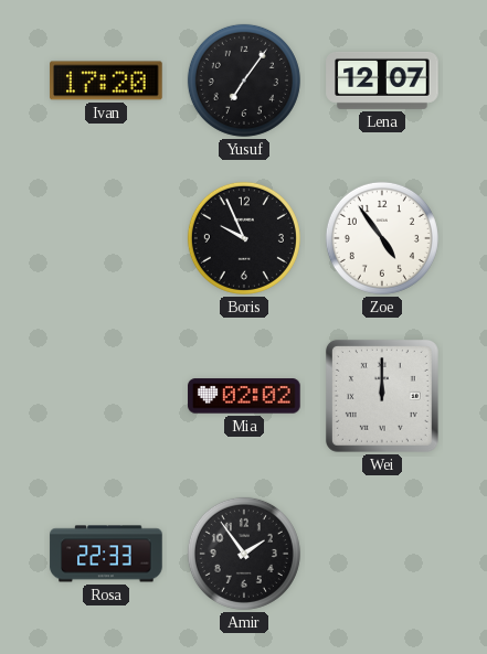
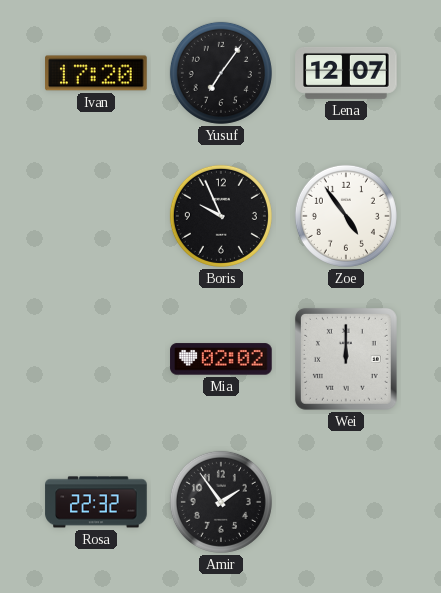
Rosa: 22:33 -> 22:32
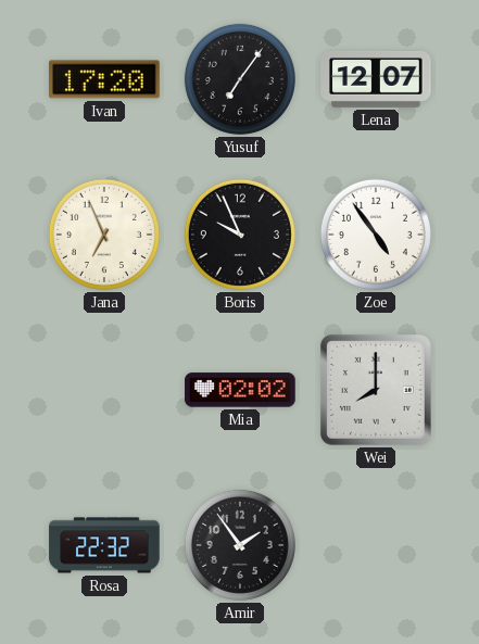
Jana: none -> 6:56
Wei: 12:00 -> 8:00
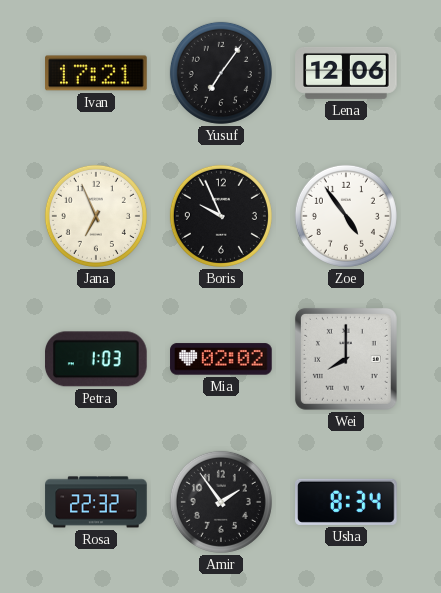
Ivan: 17:20 -> 17:21
Lena: 12:07 -> 12:06
Petra: none -> 1:03
Usha: none -> 8:34
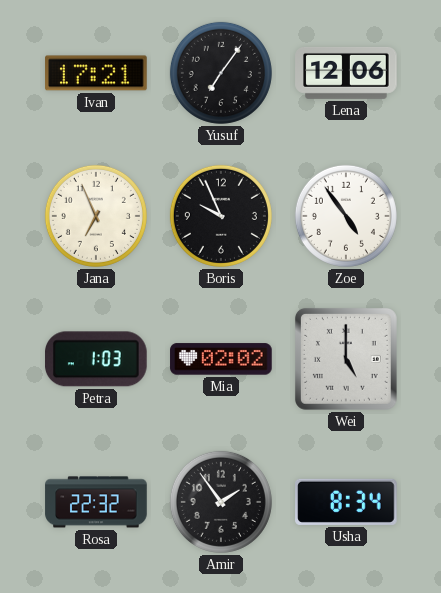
Wei: 8:00 -> 5:00
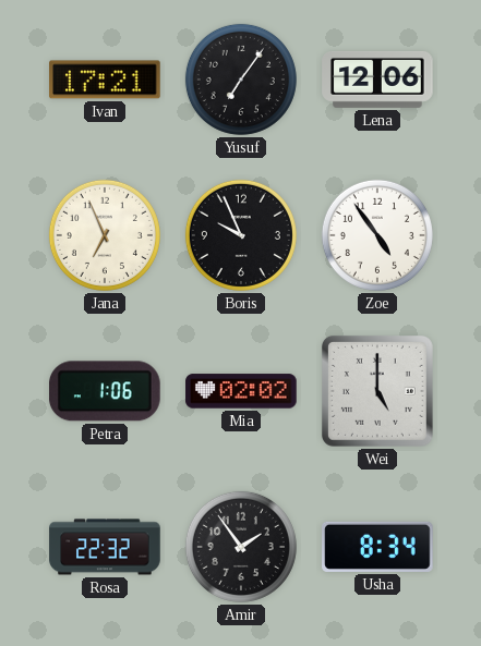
Petra: 1:03 -> 1:06
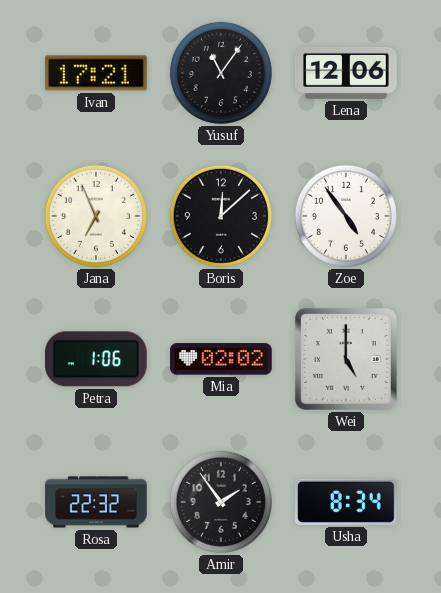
Yusuf: 7:06 -> 11:06
Boris: 9:56 -> 12:08
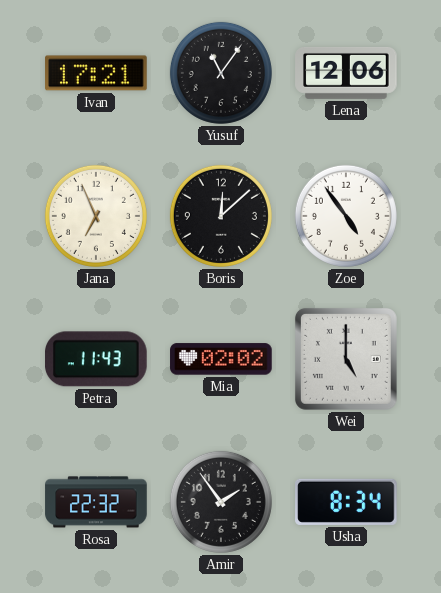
Petra: 1:06 -> 11:43
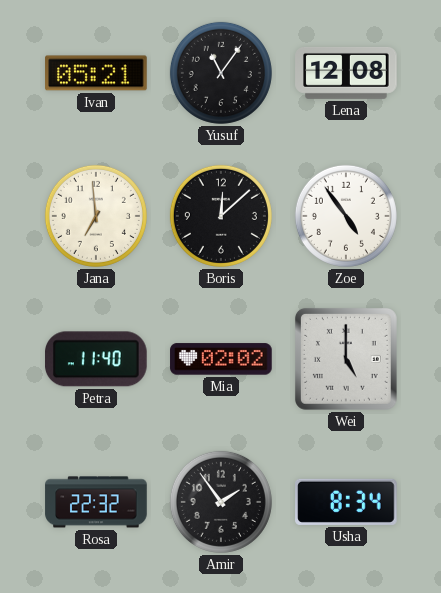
Ivan: 17:21 -> 05:21
Lena: 12:06 -> 12:08
Jana: 6:56 -> 6:59
Petra: 11:43 -> 11:40
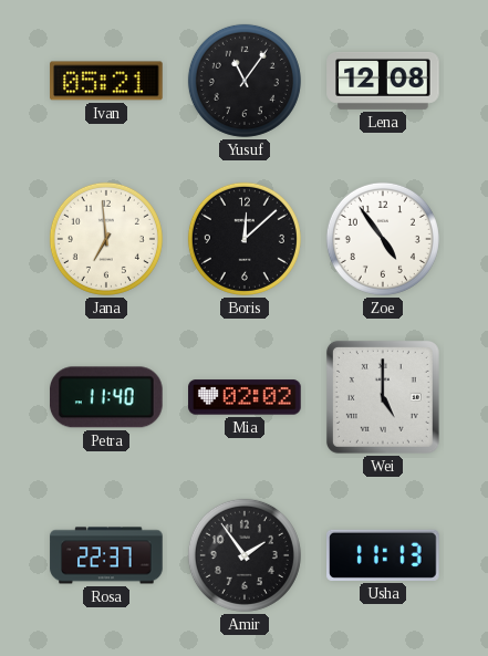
Rosa: 22:32 -> 22:37
Usha: 8:34 -> 11:13
